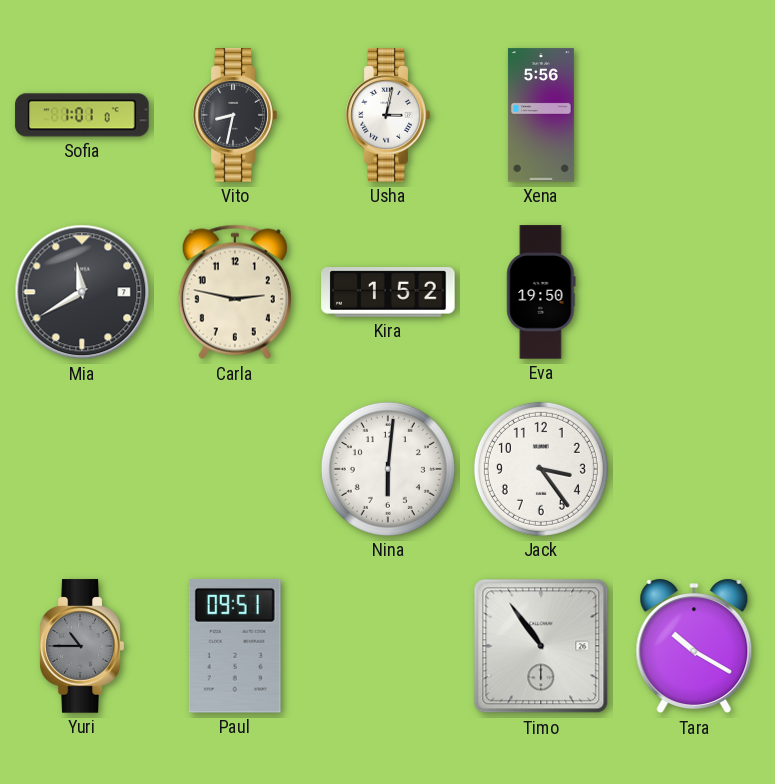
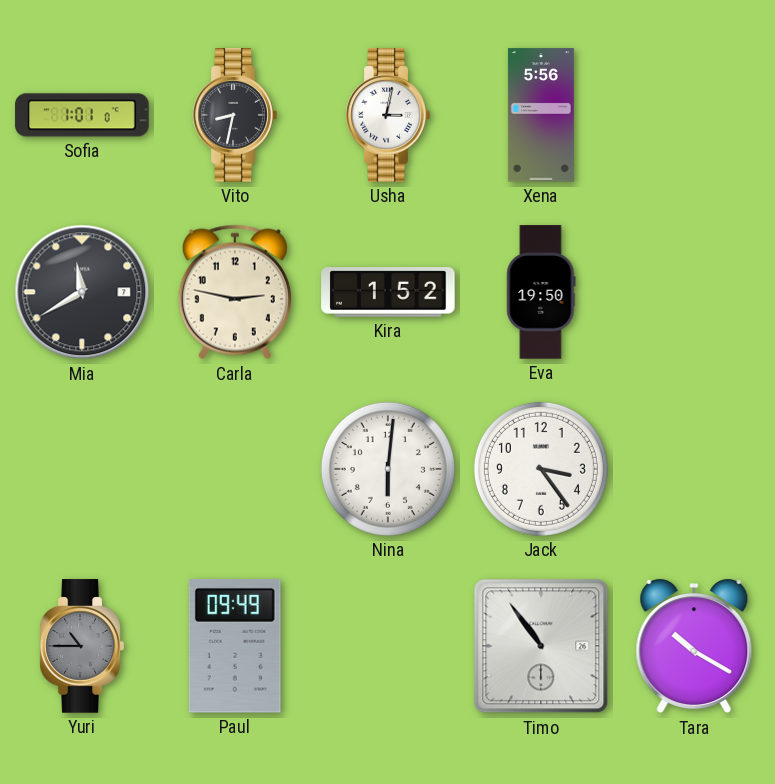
Paul: 09:51 -> 09:49
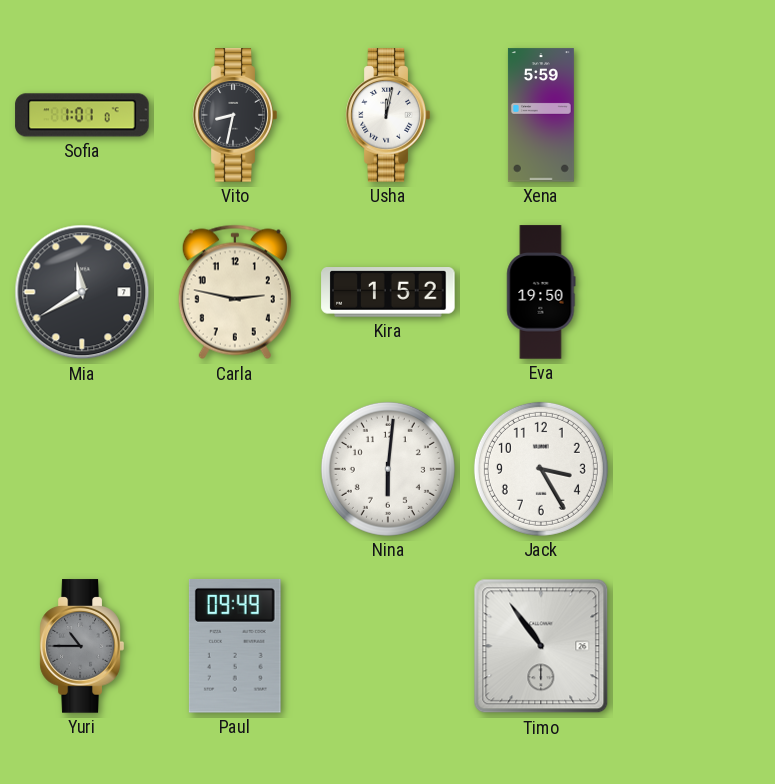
Usha: 3:02 -> 12:02
Xena: 5:56 -> 5:59
Jack: 3:24 -> 3:25
Tara: 10:20 -> none
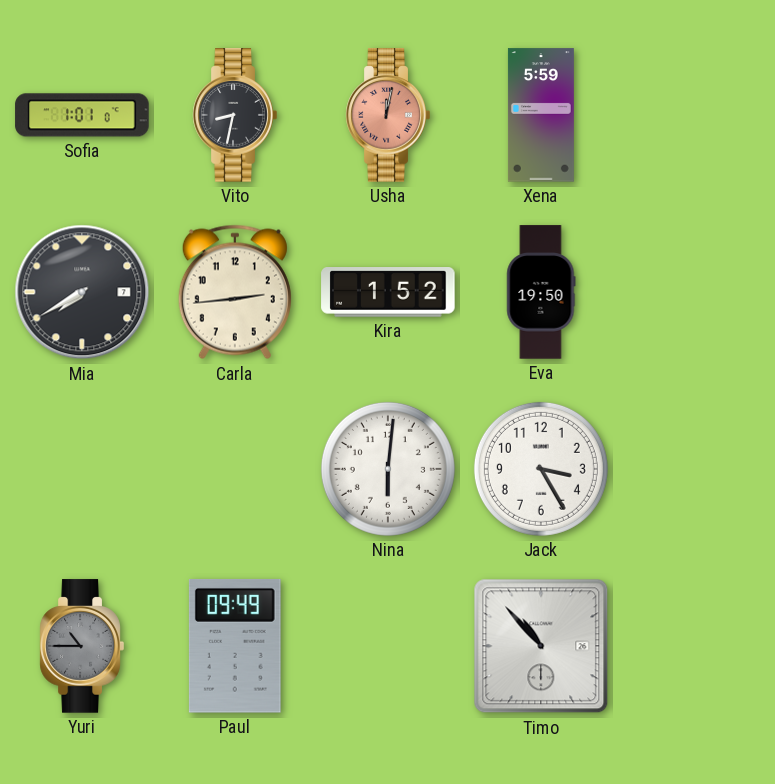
Usha dial: white -> salmon
Mia: 11:40 -> 7:40
Carla: 2:47 -> 2:44
Timo: 10:54 -> 10:53
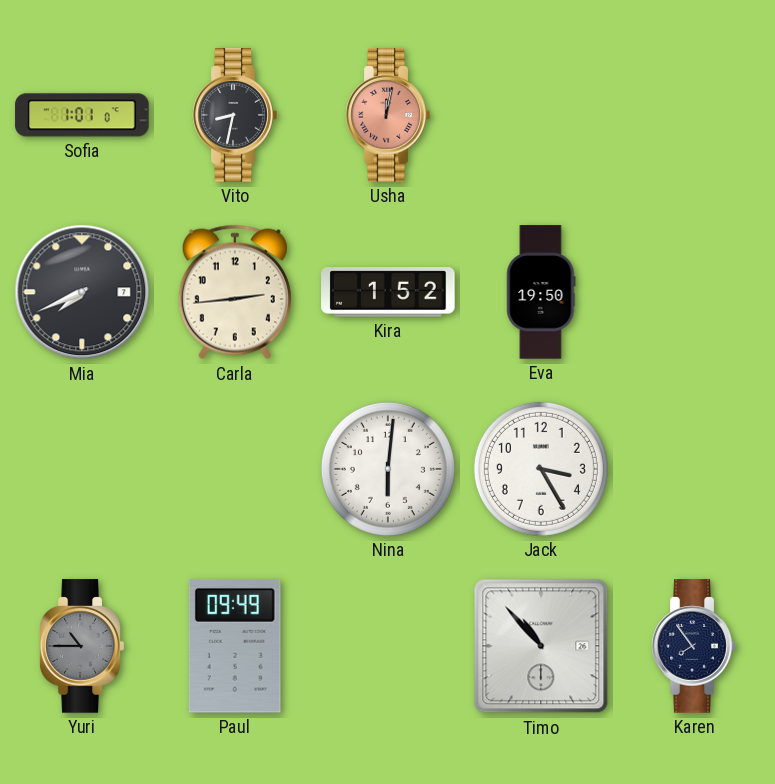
Xena: 5:59 -> none
Mia: 7:40 -> 7:41
Karen: none -> 7:54
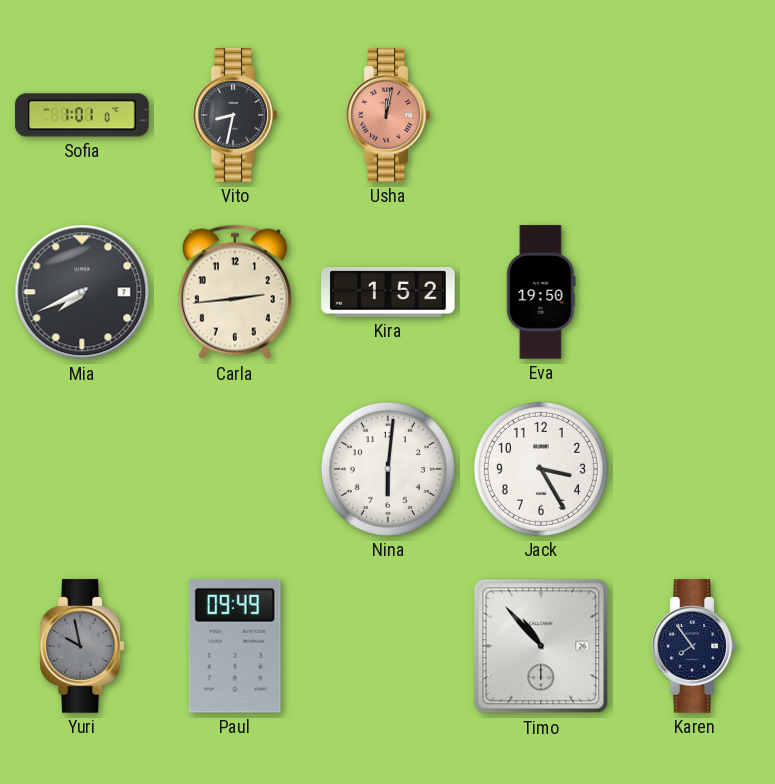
Yuri: 10:45 -> 9:58
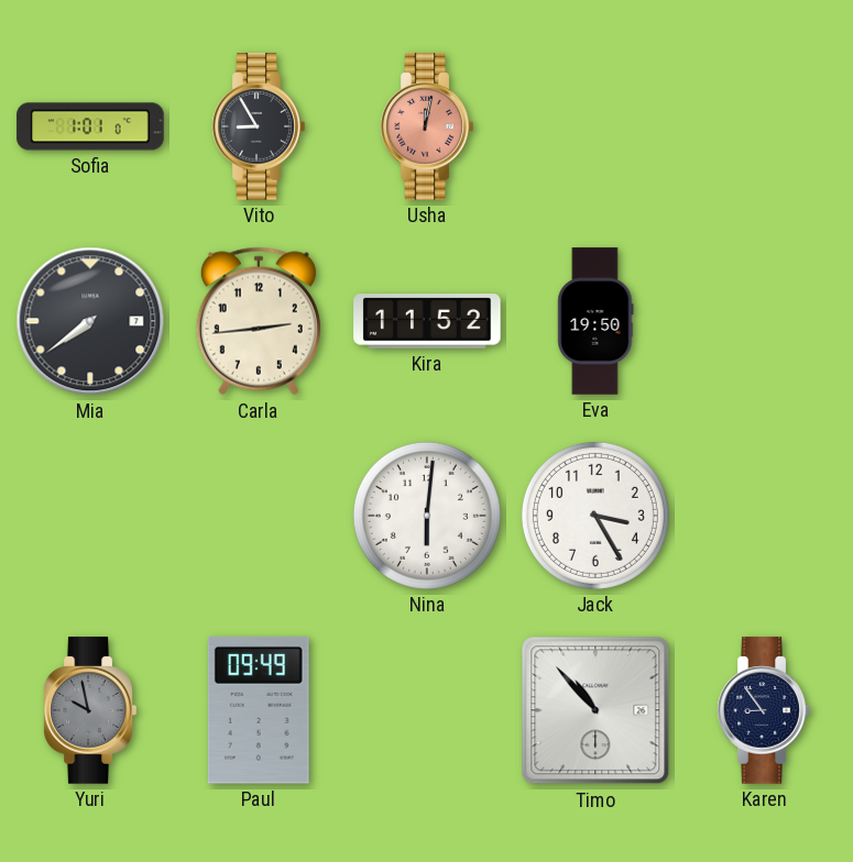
Vito: 8:32 -> 8:55
Mia: 7:41 -> 7:39
Kira: 1:52 -> 11:52
Karen: 7:54 -> 8:54
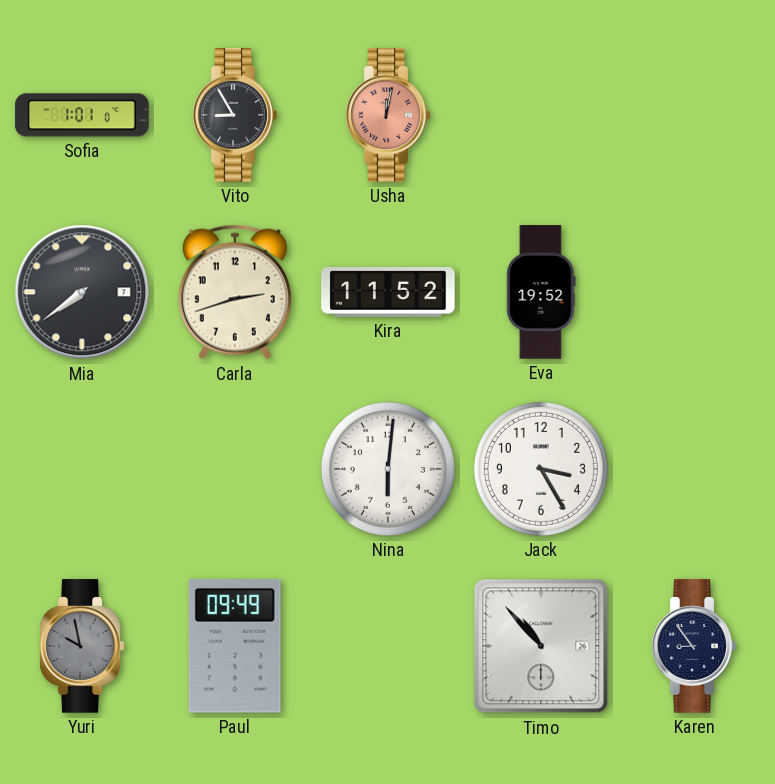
Carla: 2:44 -> 2:42
Eva: 19:50 -> 19:52
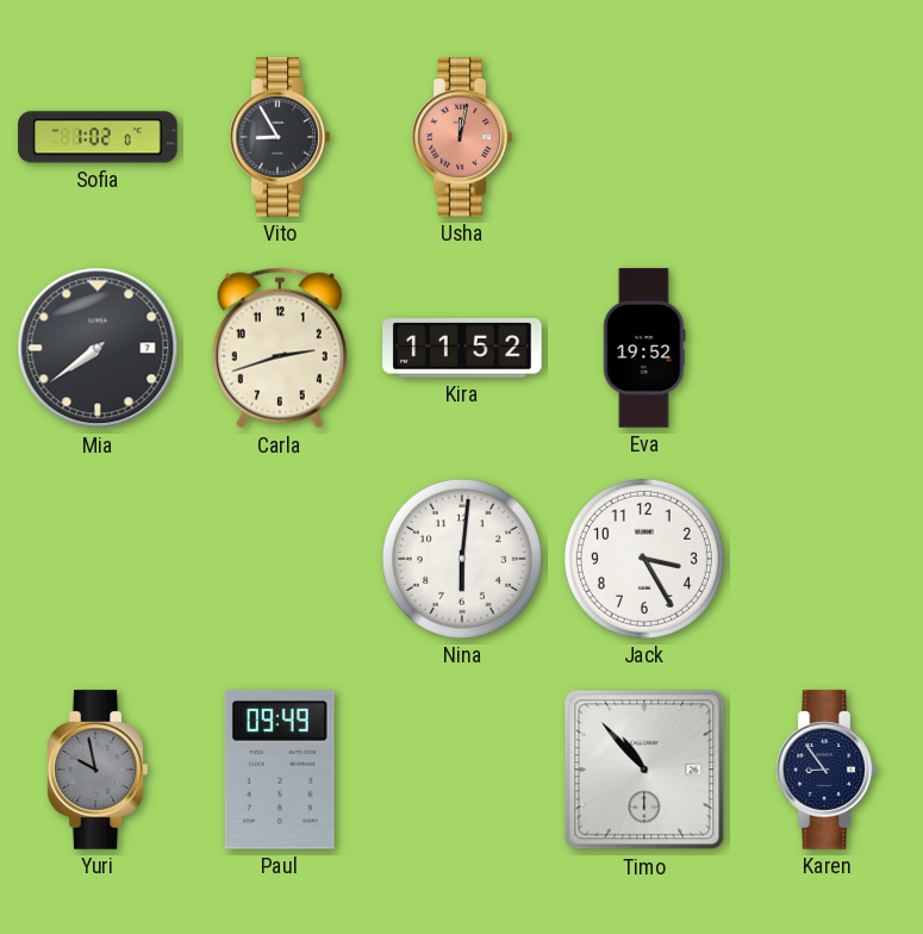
Sofia: 1:01 -> 1:02
